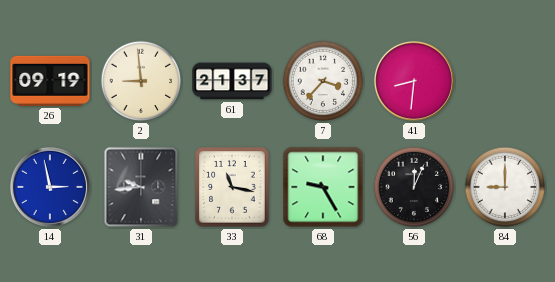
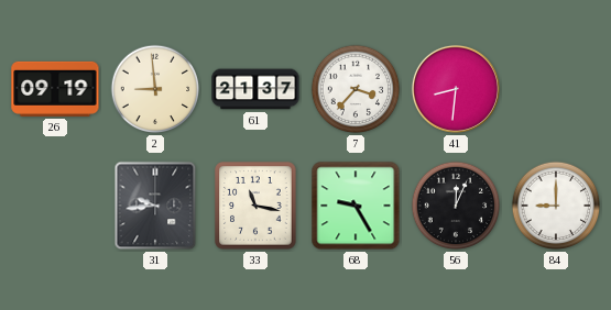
14: 2:58 -> none
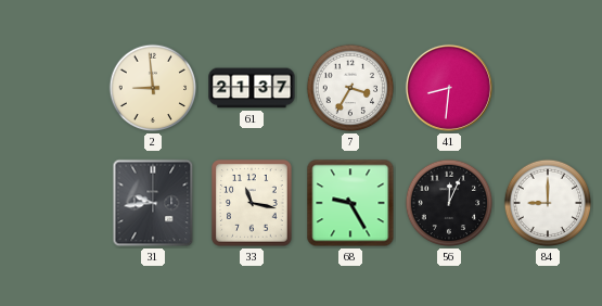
26: 09:19 -> none
7: 3:37 -> 3:35
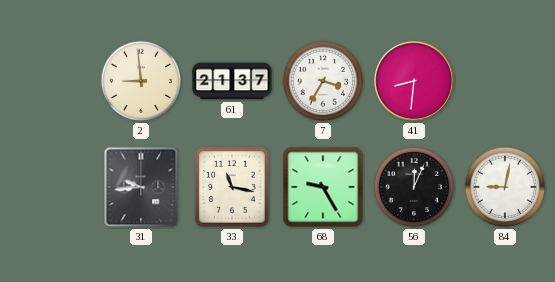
84: 9:00 -> 9:02
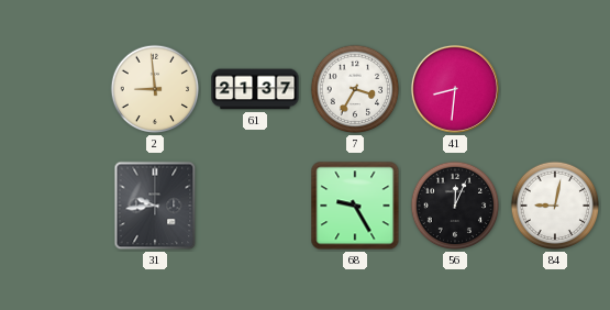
33: 11:17 -> none
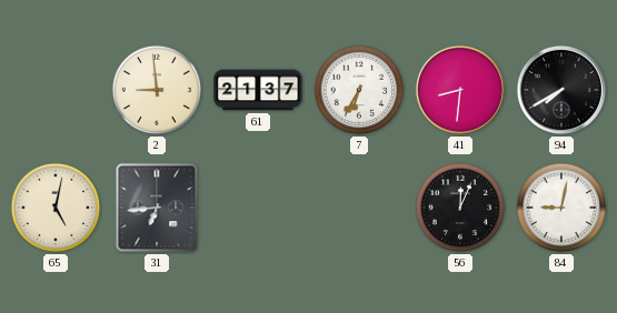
7: 3:35 -> 6:35
94: none -> 7:40
65: none -> 5:02
31: 9:44 -> 6:44
68: 9:25 -> none
